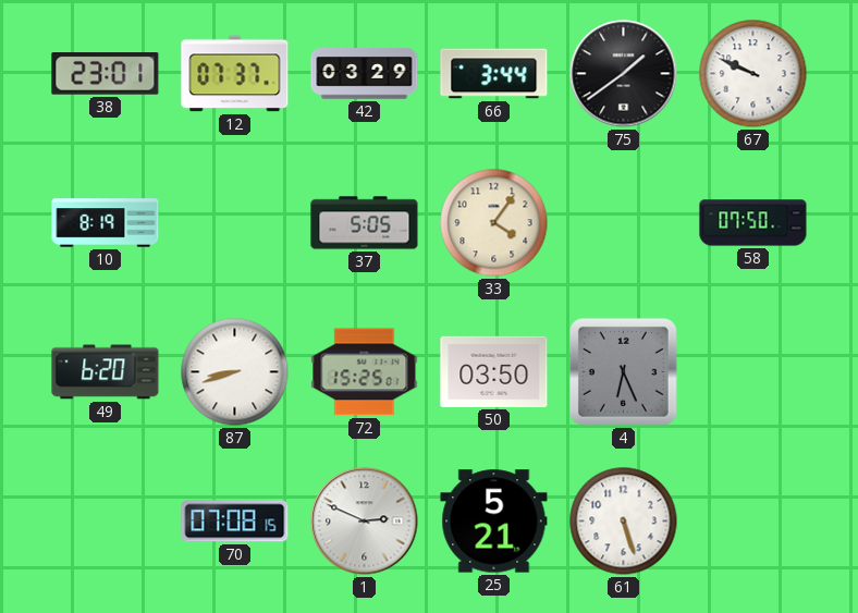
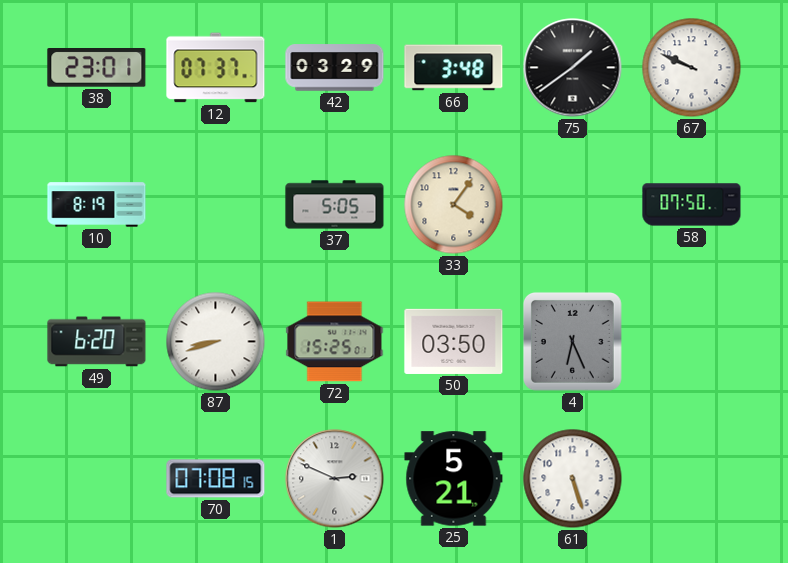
66: 3:44 -> 3:48
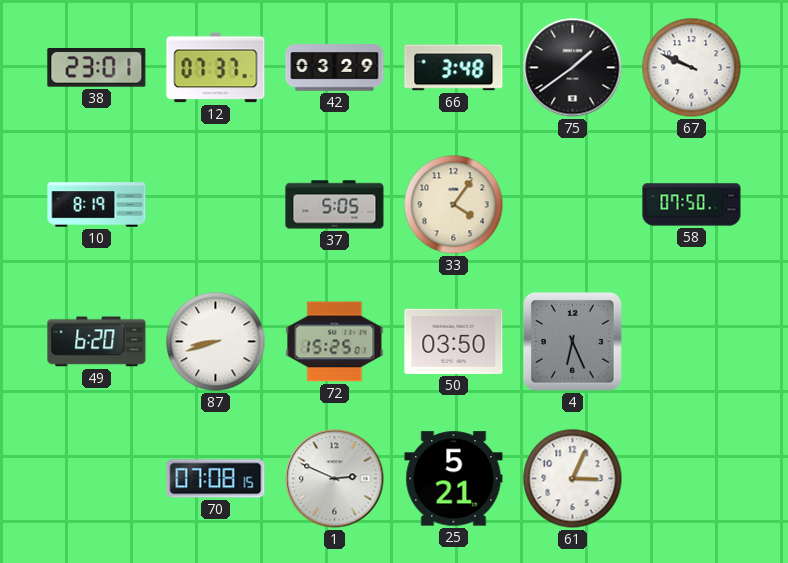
61: 5:27 -> 3:04
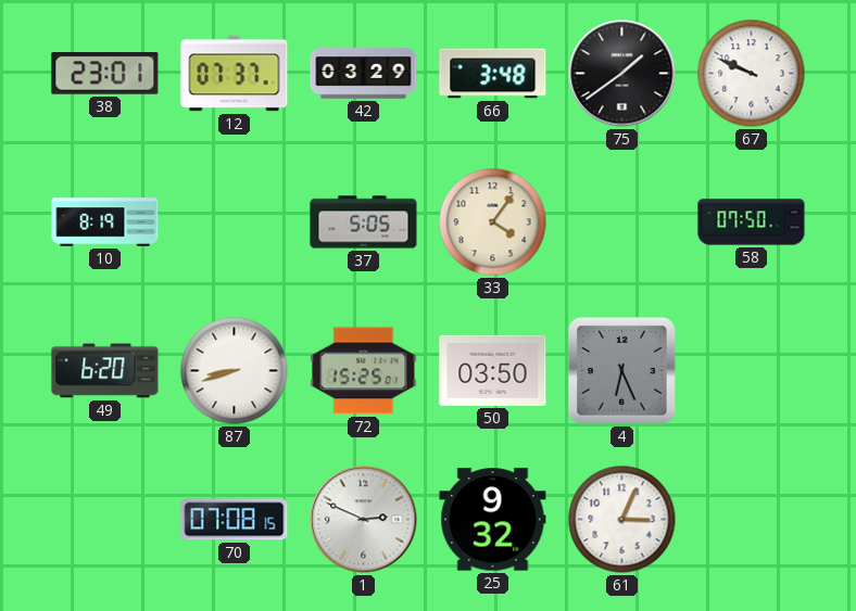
25: 5:21 -> 9:32
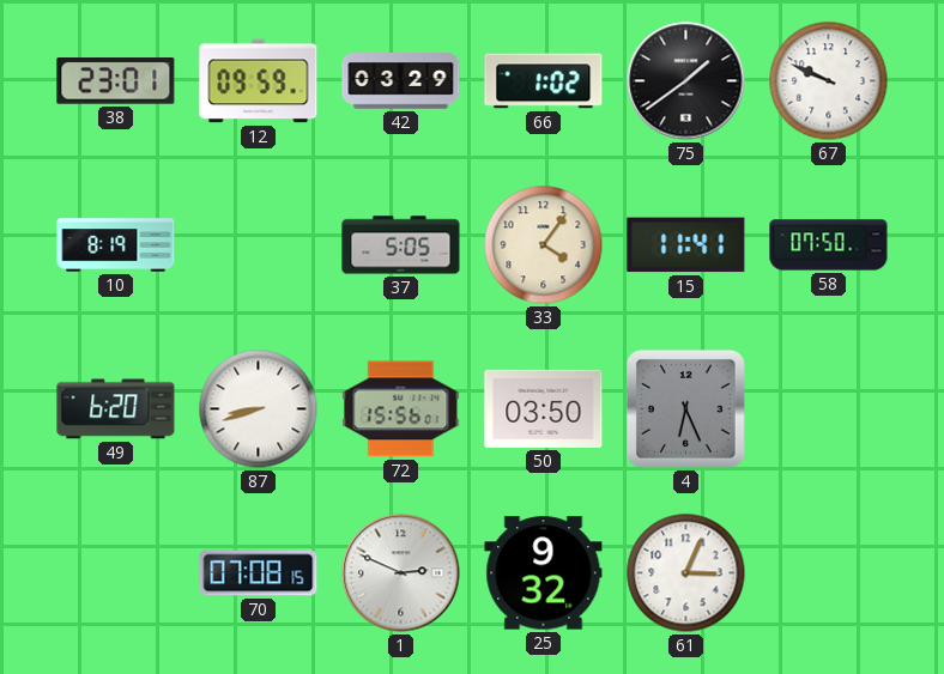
12: 07:37 -> 09:59
66: 3:48 -> 1:02
15: none -> 11:41
72: 15:25 -> 15:56
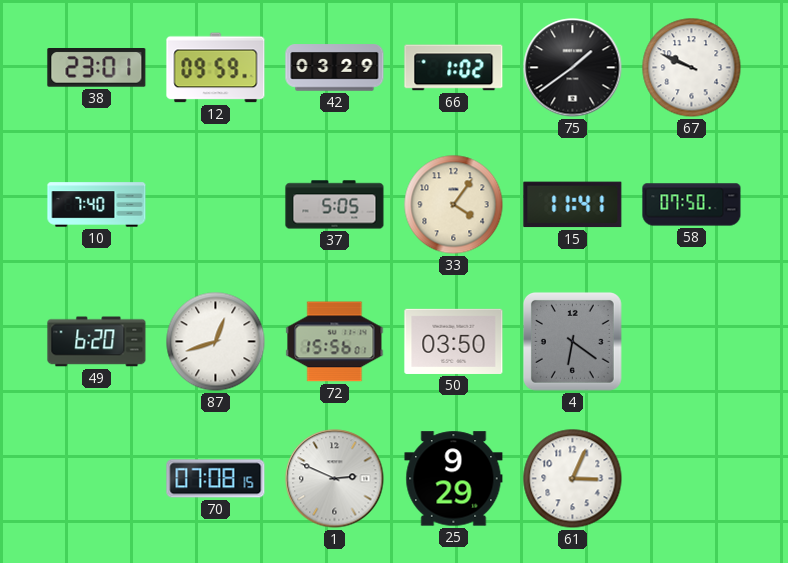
10: 8:19 -> 7:40
87: 8:42 -> 12:42
4: 6:26 -> 6:21
25: 9:32 -> 9:29
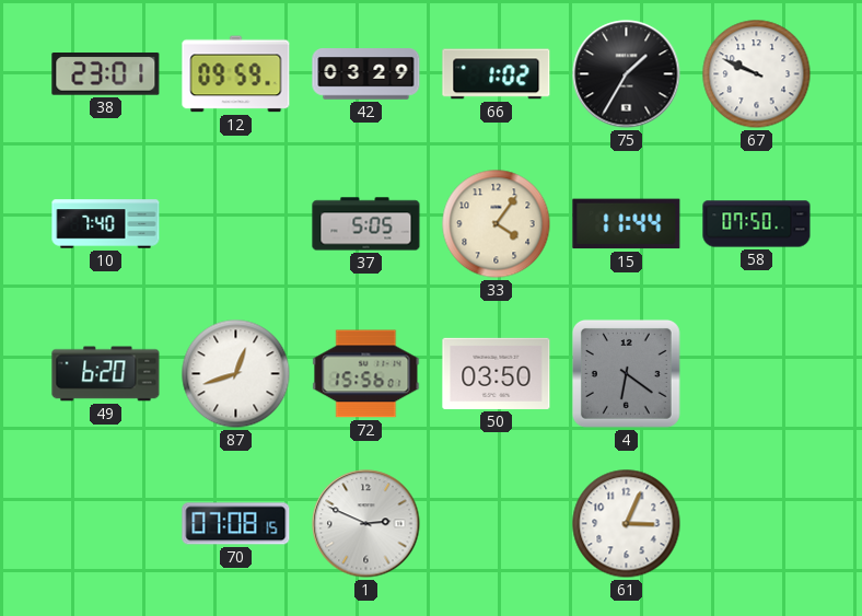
75: 1:39 -> 1:35
15: 11:41 -> 11:44
25: 9:29 -> none
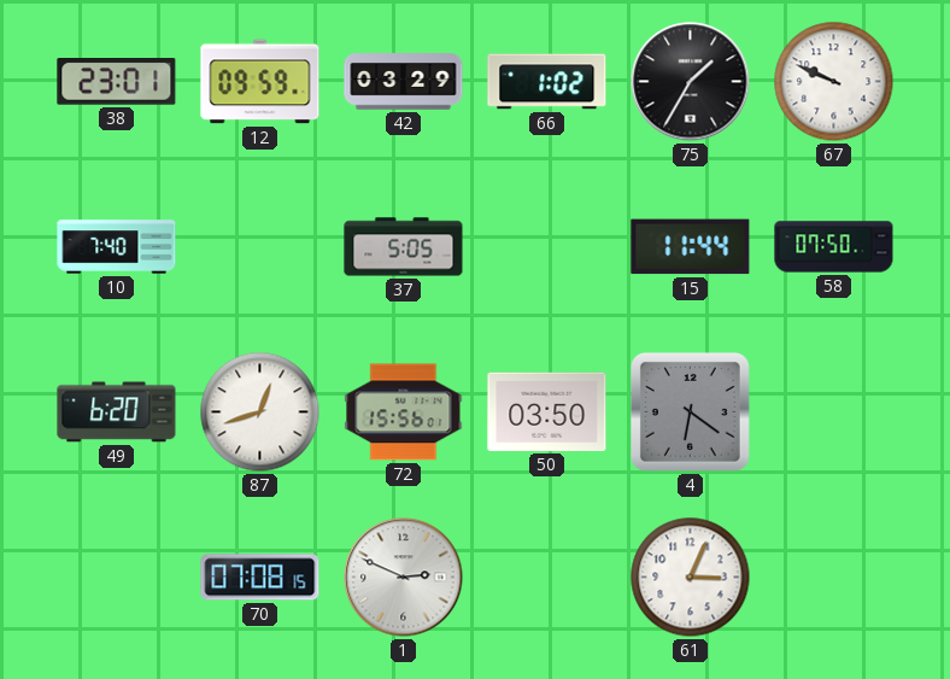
33: 4:06 -> none
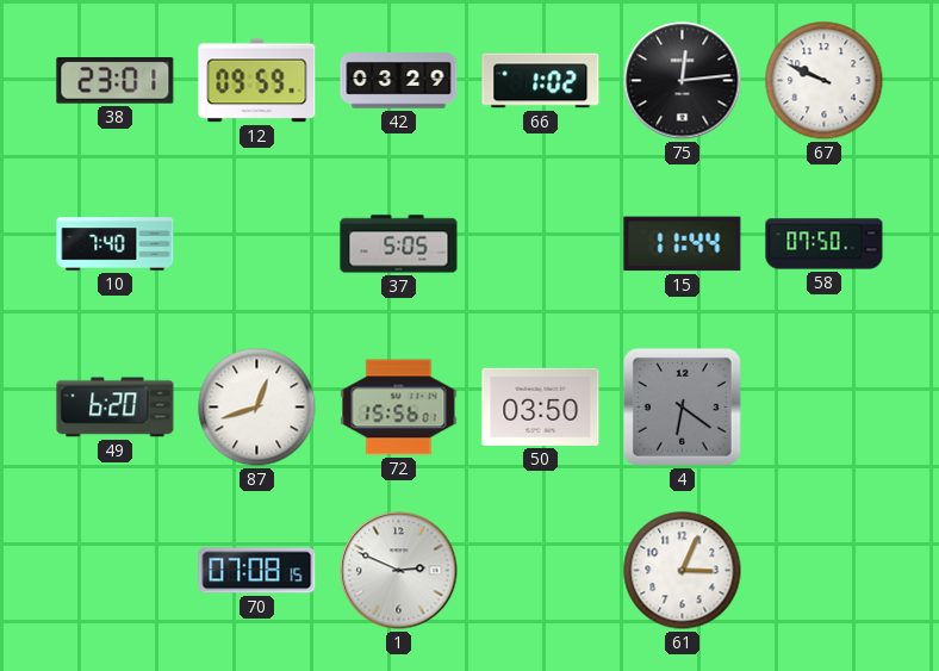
75: 1:35 -> 12:14
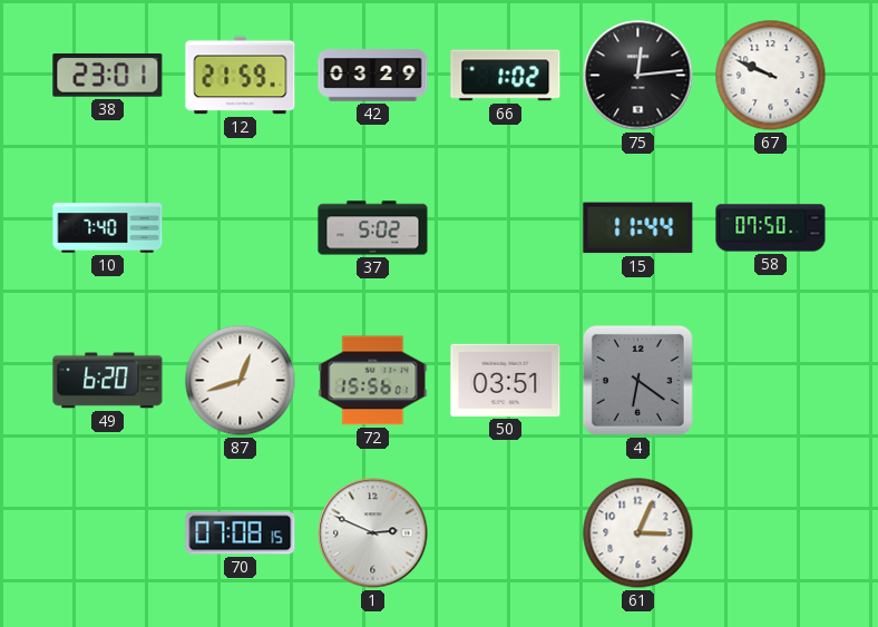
12: 09:59 -> 21:59
37: 5:05 -> 5:02
50: 03:50 -> 03:51
